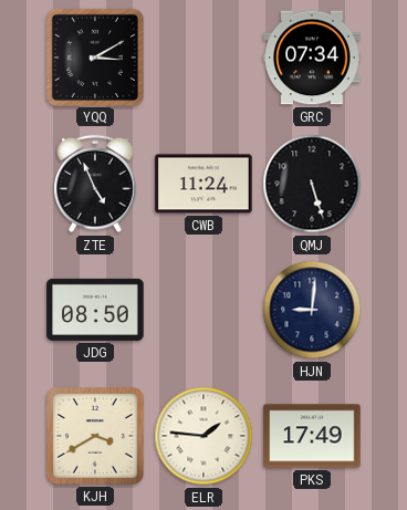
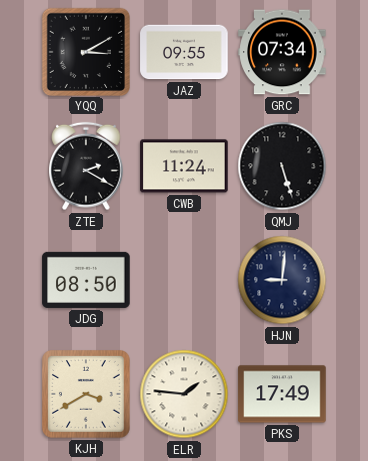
JAZ: none -> 09:55
ZTE: 4:56 -> 2:20
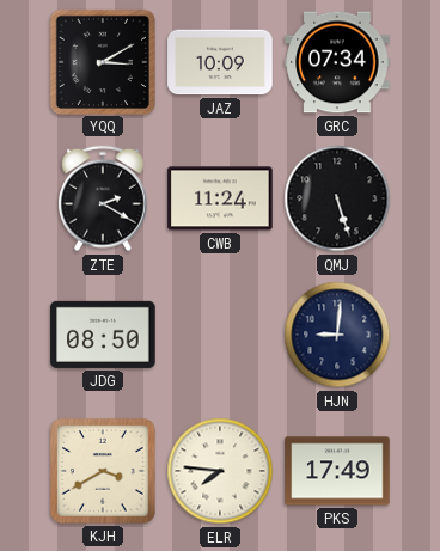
JAZ: 09:55 -> 10:09
ELR: 1:46 -> 7:46
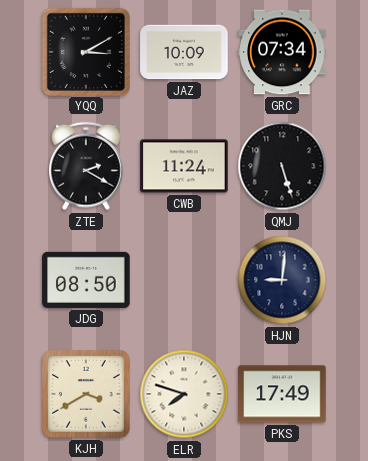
ELR: 7:46 -> 7:48
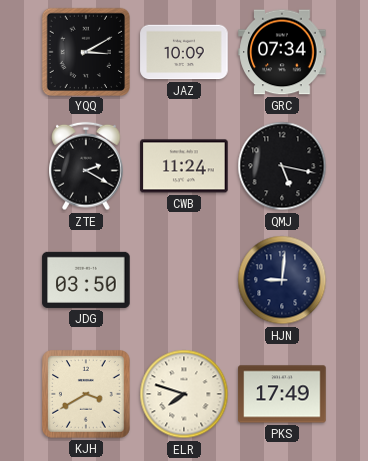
QMJ: 5:27 -> 5:17
JDG: 08:50 -> 03:50
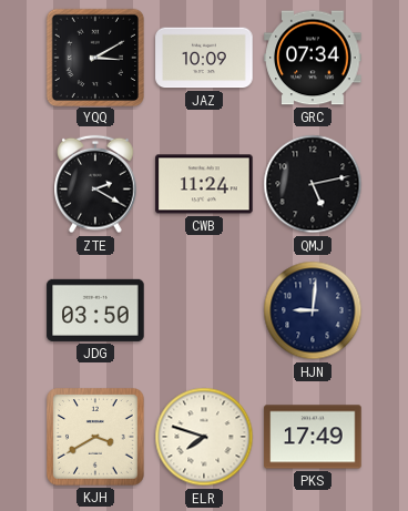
QMJ: 5:17 -> 5:13
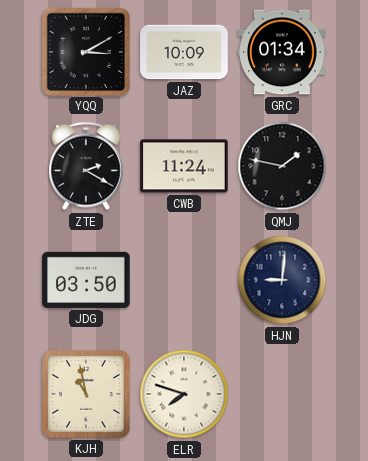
GRC: 07:34 -> 01:34
QMJ: 5:13 -> 1:47
KJH: 3:40 -> 10:58
PKS: 17:49 -> none
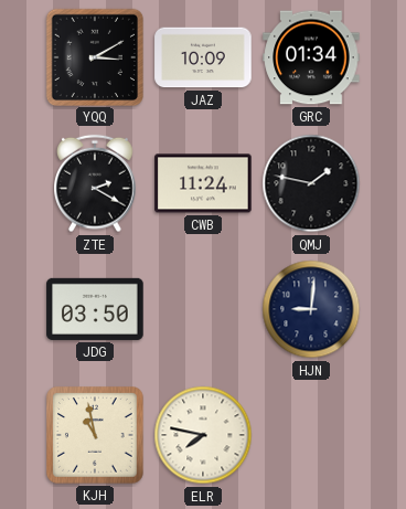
ELR: 7:48 -> 7:47
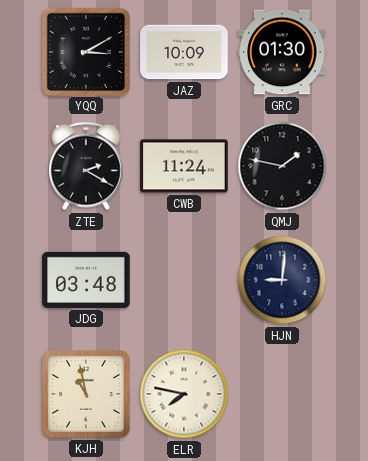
GRC: 01:34 -> 01:30
JDG: 03:50 -> 03:48
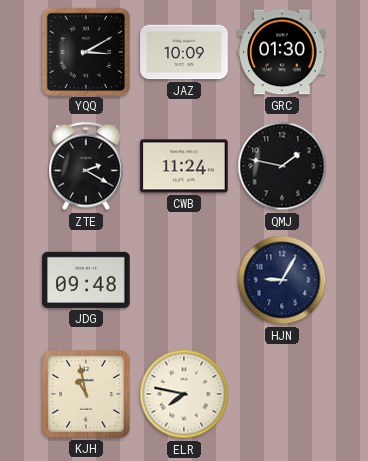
JDG: 03:48 -> 09:48
HJN: 9:01 -> 9:05
